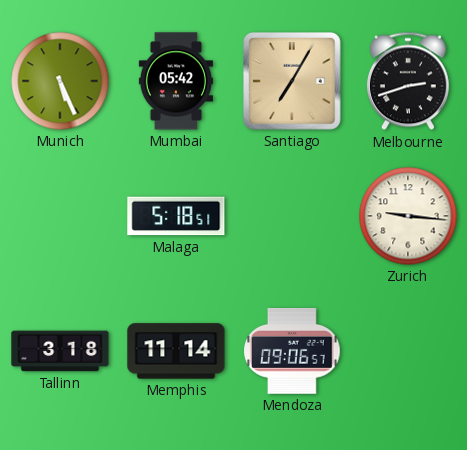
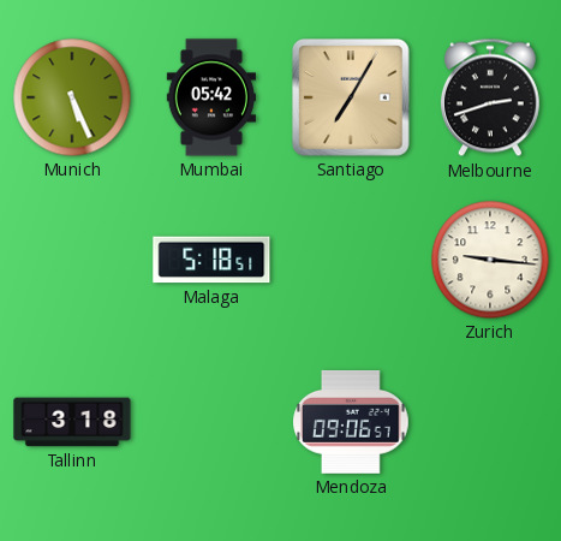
Memphis: 11:14 -> none
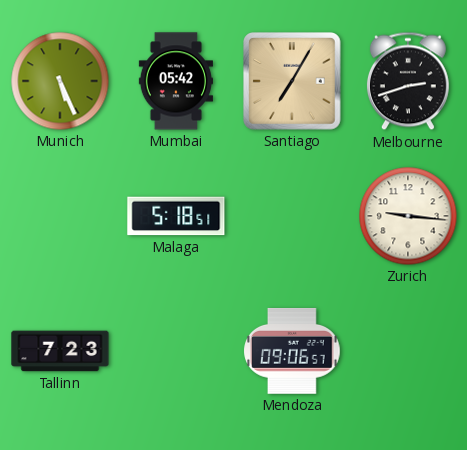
Tallinn: 3:18 -> 7:23
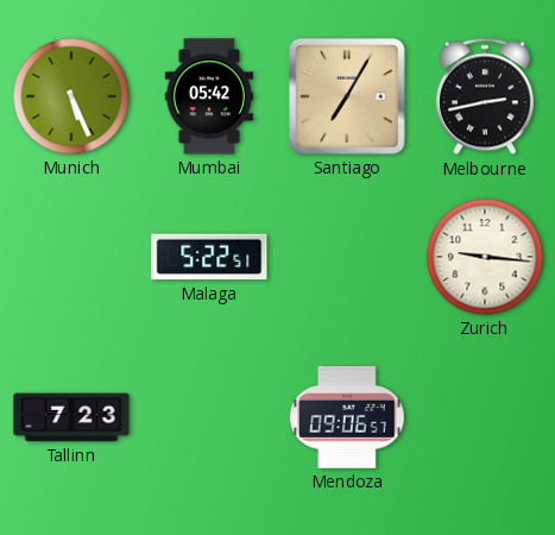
Melbourne: 2:42 -> 2:43
Malaga: 5:18 -> 5:22
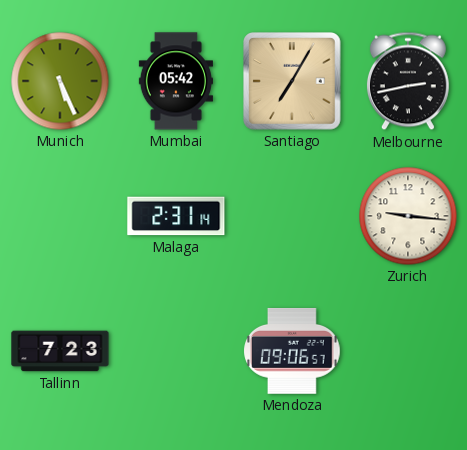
Malaga: 5:22 -> 2:31
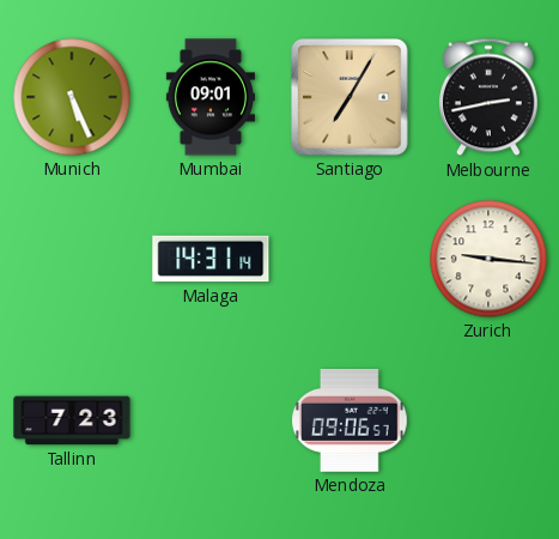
Mumbai: 05:42 -> 09:01
Malaga: 2:31 -> 14:31
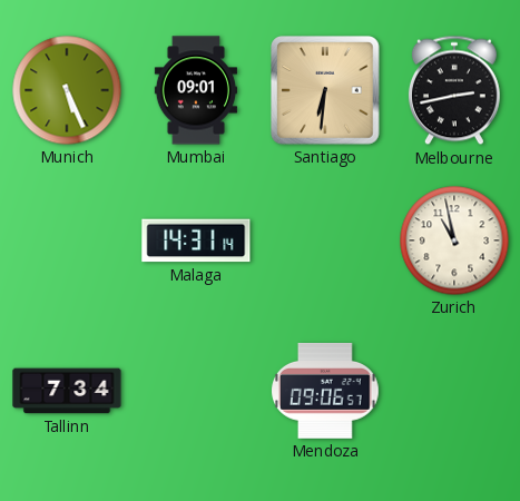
Santiago: 7:05 -> 6:31
Zurich: 9:16 -> 10:58
Tallinn: 7:23 -> 7:34
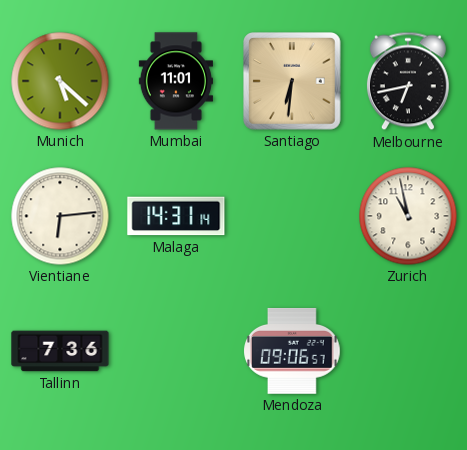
Munich: 5:26 -> 5:22
Mumbai: 09:01 -> 11:01
Melbourne: 2:43 -> 6:43
Vientiane: none -> 6:14
Tallinn: 7:34 -> 7:36
